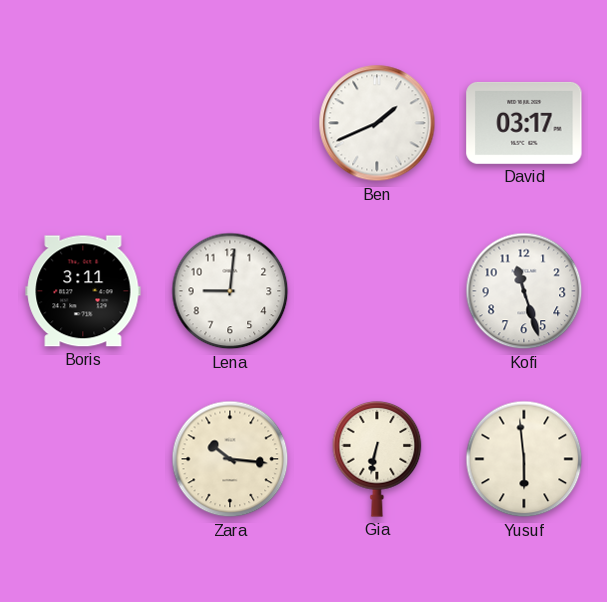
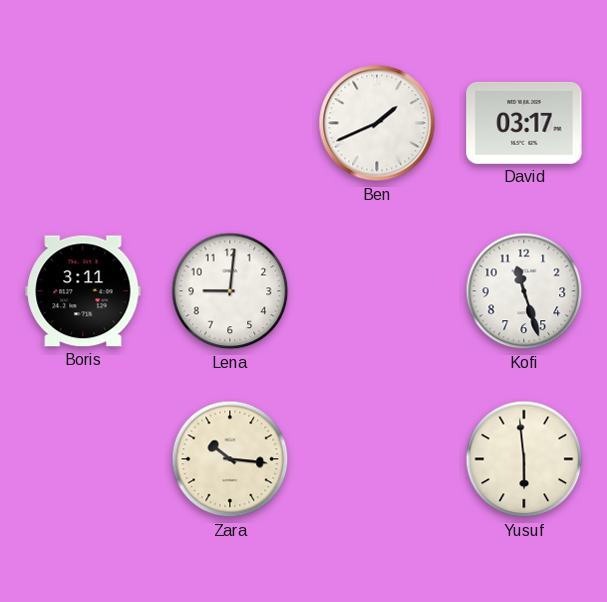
Gia: 6:32 -> none
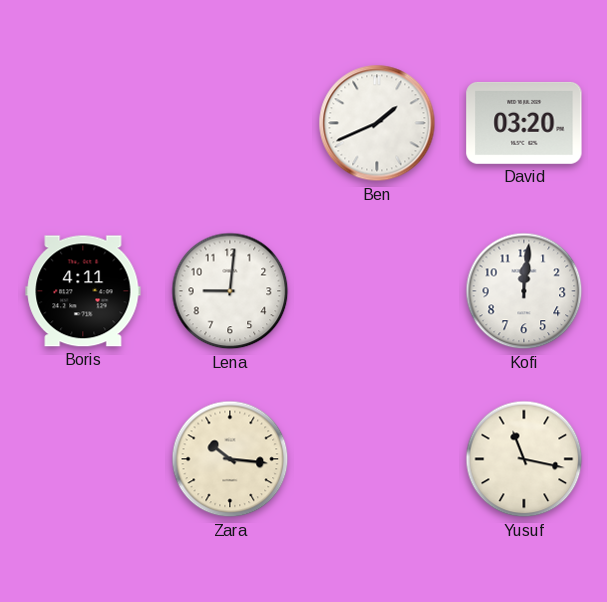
David: 03:17 -> 03:20
Boris: 3:11 -> 4:11
Kofi: 11:27 -> 12:01
Yusuf: 5:59 -> 11:17
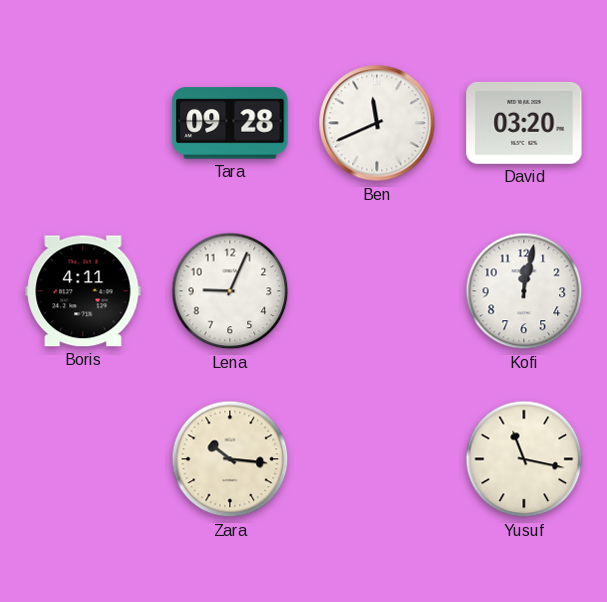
Tara: none -> 09:28
Ben: 1:41 -> 11:41
Lena: 9:01 -> 9:04
Kofi: 12:01 -> 12:02
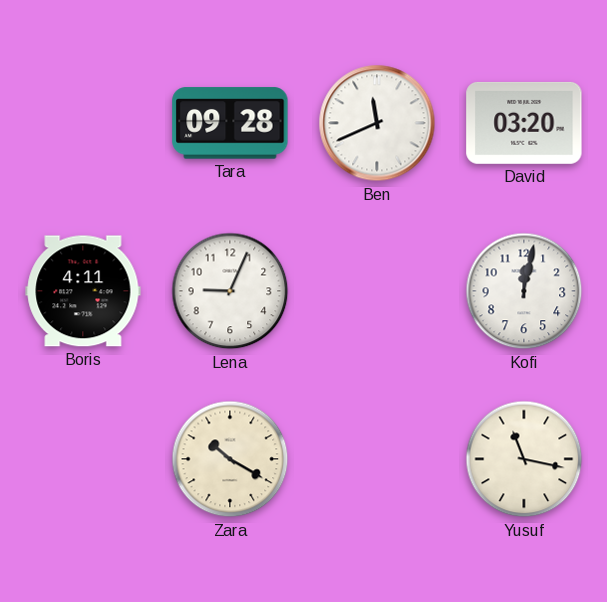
Zara: 10:16 -> 10:20
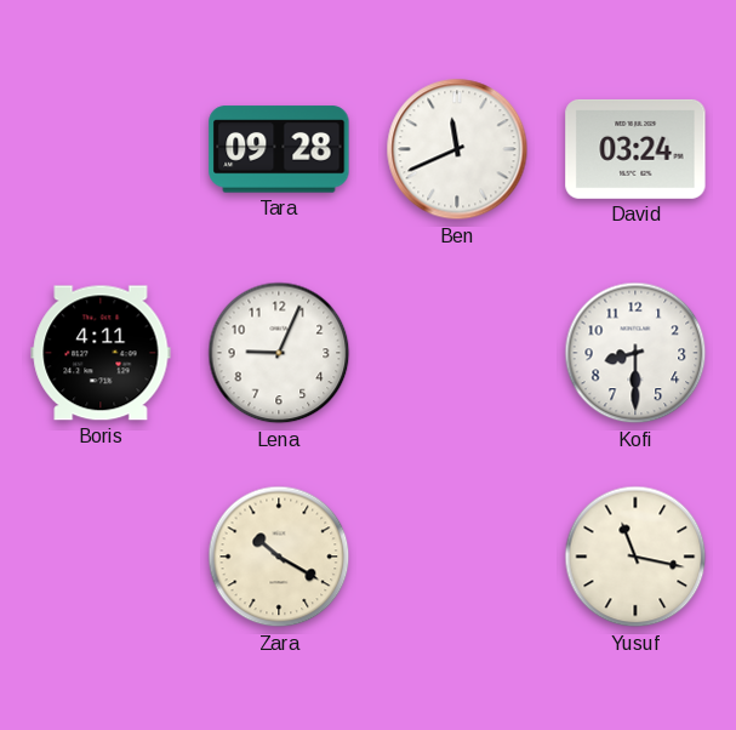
David: 03:20 -> 03:24
Kofi: 12:02 -> 8:30
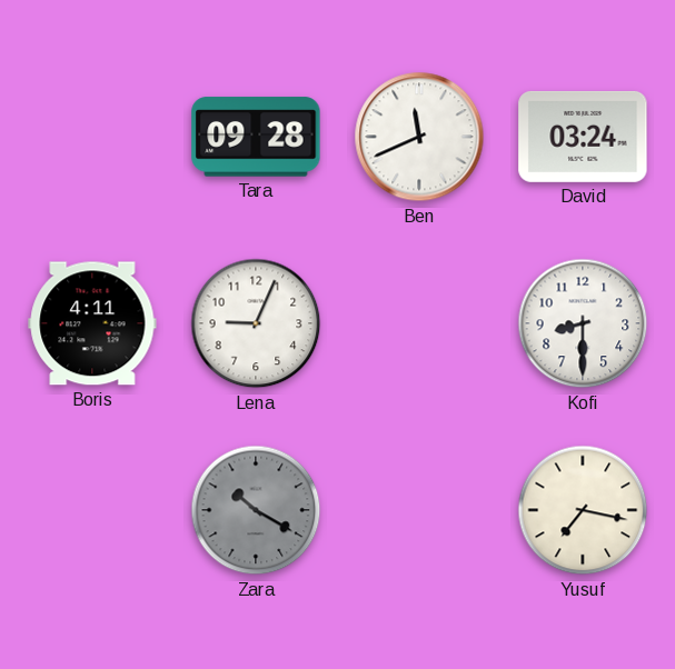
Zara dial: cream -> grey
Yusuf: 11:17 -> 7:17
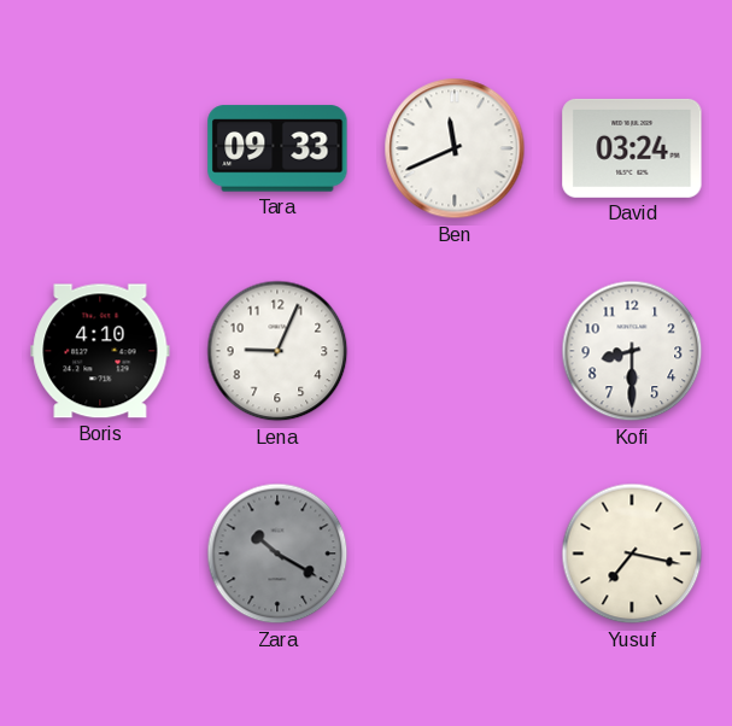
Tara: 09:28 -> 09:33
Boris: 4:11 -> 4:10
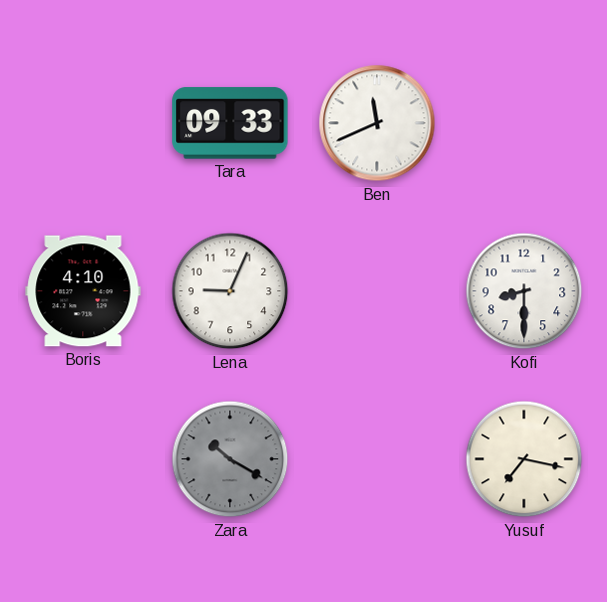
David: 03:24 -> none
